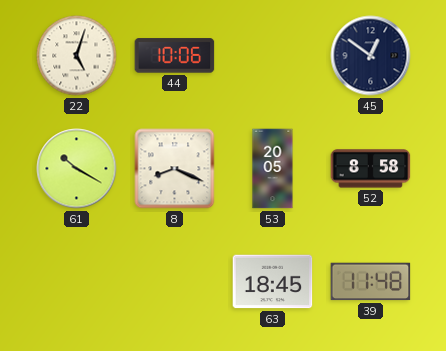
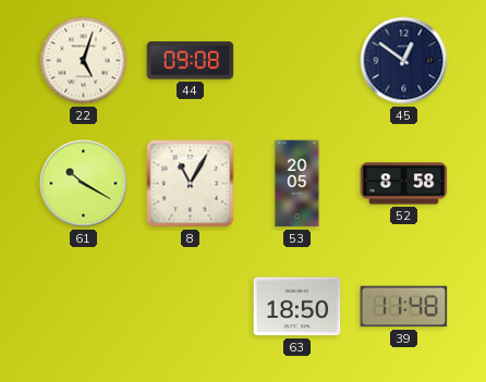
44: 10:06 -> 09:08
8: 8:19 -> 11:05
63: 18:45 -> 18:50
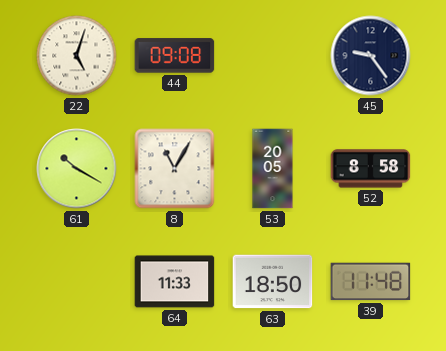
45: 12:51 -> 9:24
64: none -> 11:33
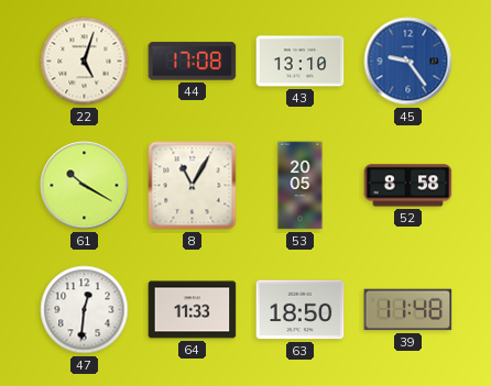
44: 09:08 -> 17:08
43: none -> 13:10
45 dial: navy -> blue
47: none -> 12:31
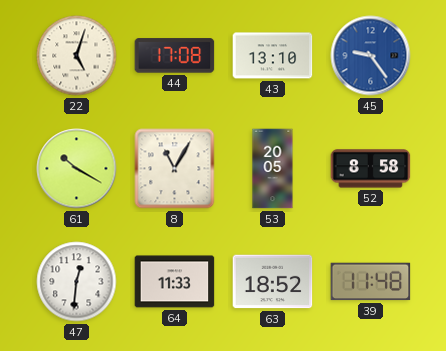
63: 18:50 -> 18:52
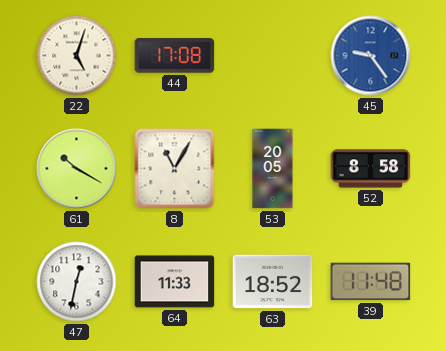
43: 13:10 -> none
47: 12:31 -> 12:32
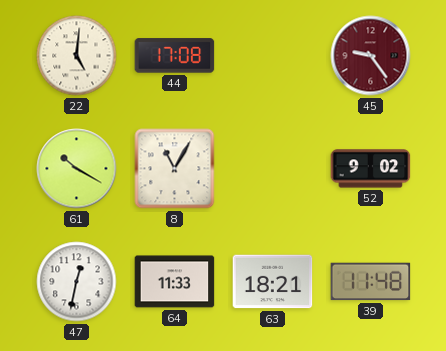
22: 5:03 -> 5:01
45 dial: blue -> burgundy
53: 20:05 -> none
52: 8:58 -> 9:02
63: 18:52 -> 18:21
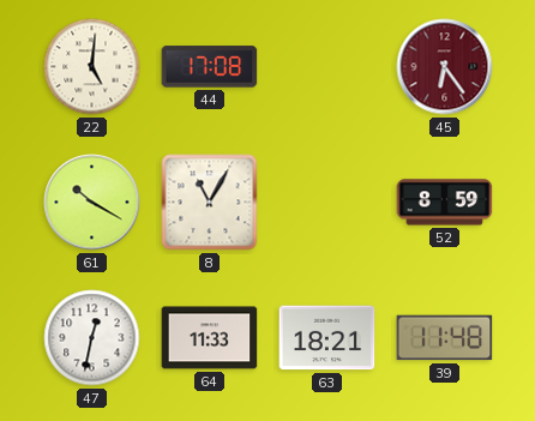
45: 9:24 -> 6:24
52: 9:02 -> 8:59
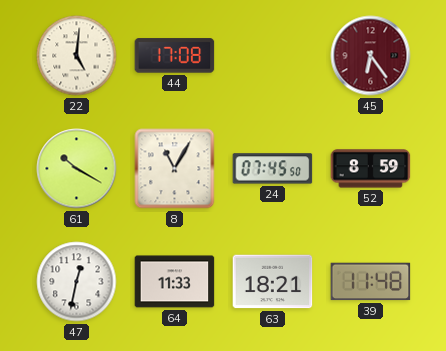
24: none -> 07:45
